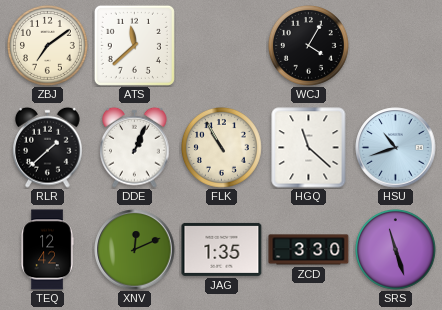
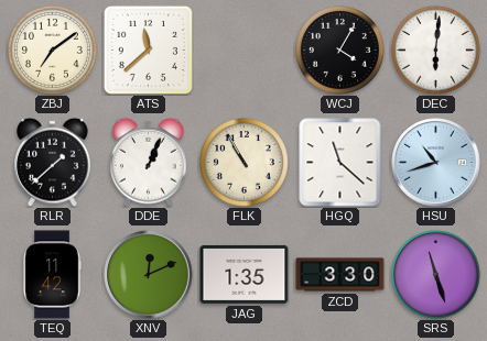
DEC: none -> 6:01
TEQ: 12:42 -> 11:42
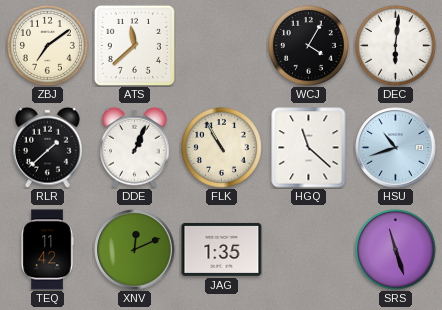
ZCD: 3:30 -> none
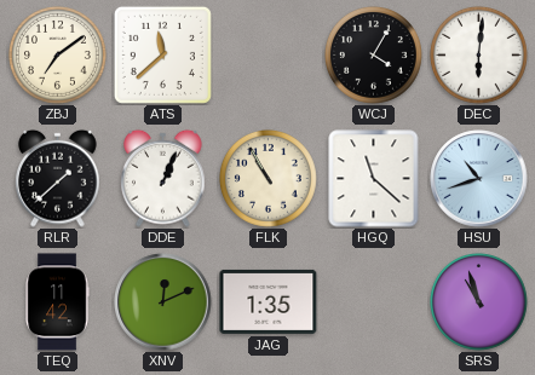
SRS: 11:27 -> 10:57
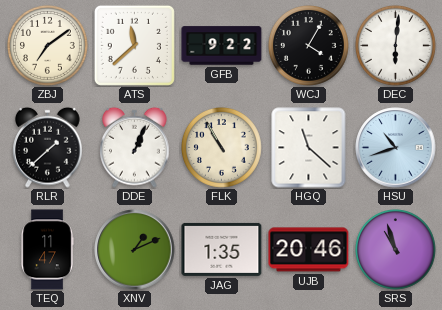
GFB: none -> 9:22
TEQ: 11:42 -> 11:47
XNV: 12:11 -> 1:11
UJB: none -> 20:46
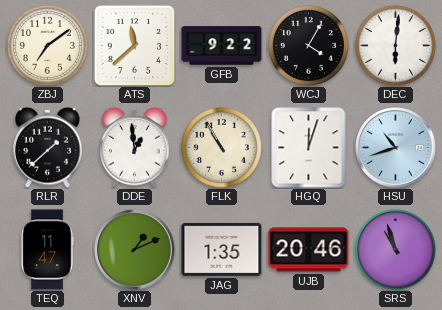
DDE: 1:04 -> 12:59
HGQ: 11:22 -> 12:03
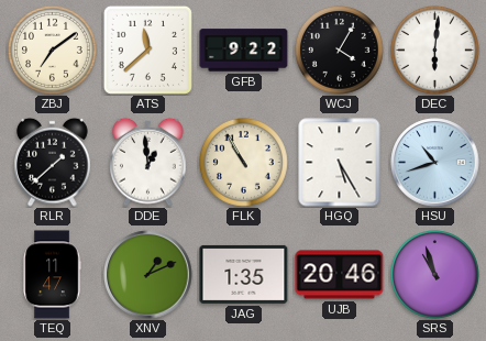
HGQ: 12:03 -> 5:25
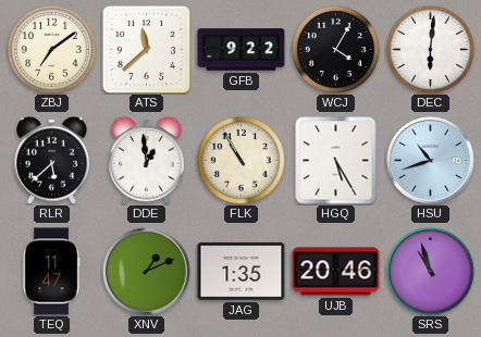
RLR: 1:38 -> 5:38
